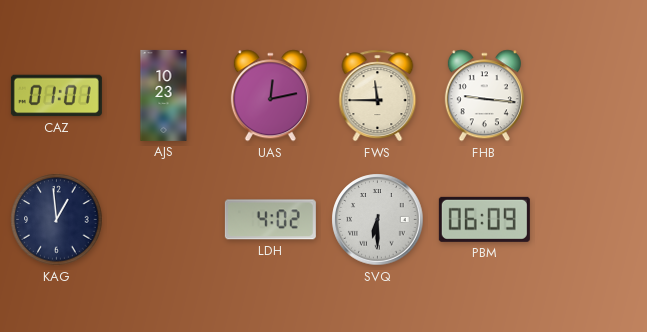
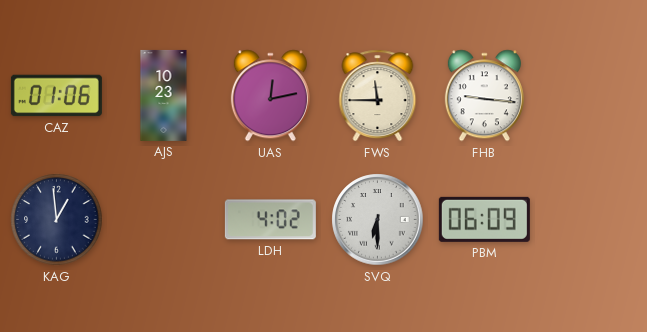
CAZ: 01:01 -> 01:06
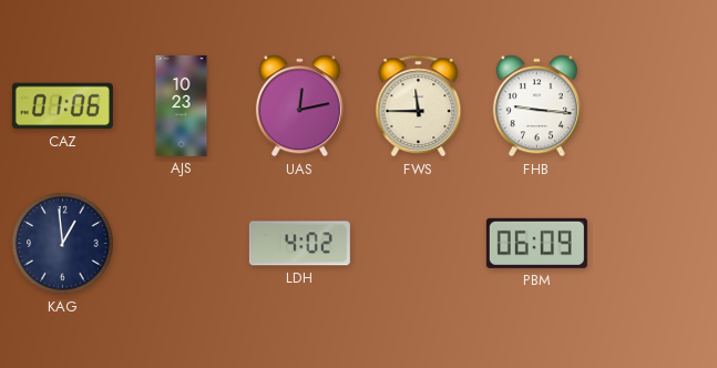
SVQ: 6:30 -> none
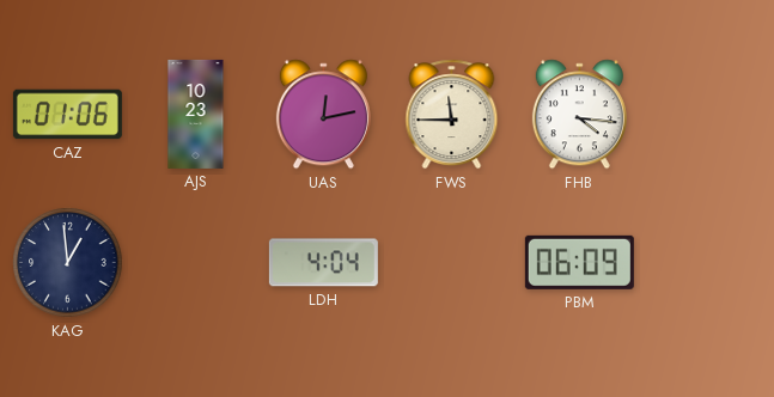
FHB: 9:16 -> 4:16
LDH: 4:02 -> 4:04
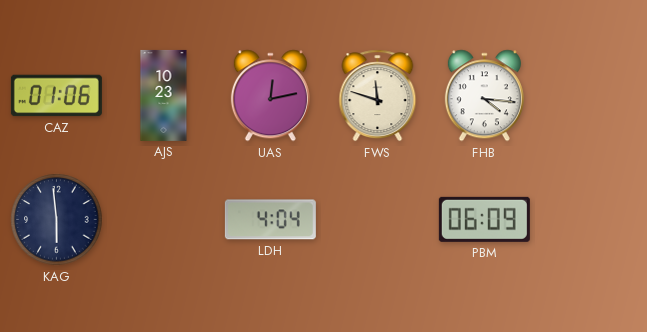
FWS: 11:45 -> 11:48
KAG: 12:59 -> 5:59
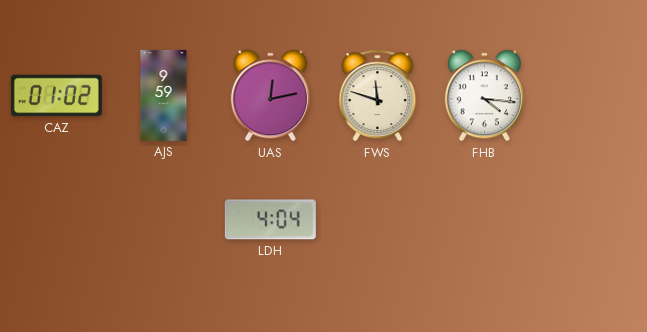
CAZ: 01:06 -> 01:02
AJS: 10:23 -> 9:59
KAG: 5:59 -> none
PBM: 06:09 -> none
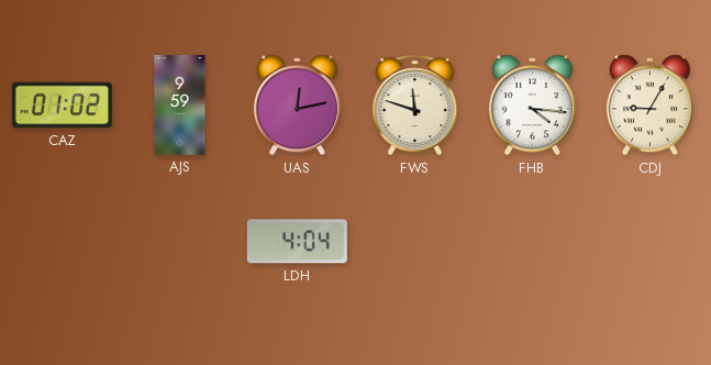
CDJ: none -> 9:05
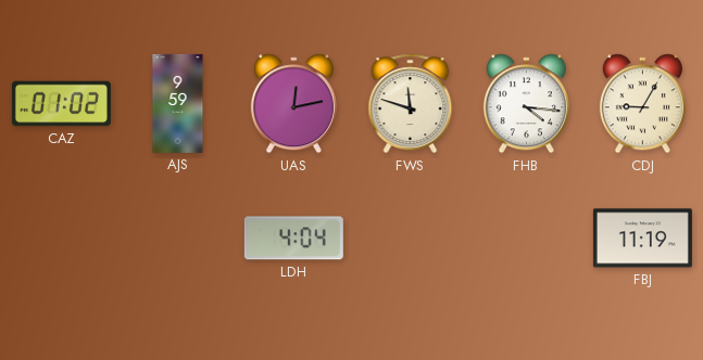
FBJ: none -> 11:19
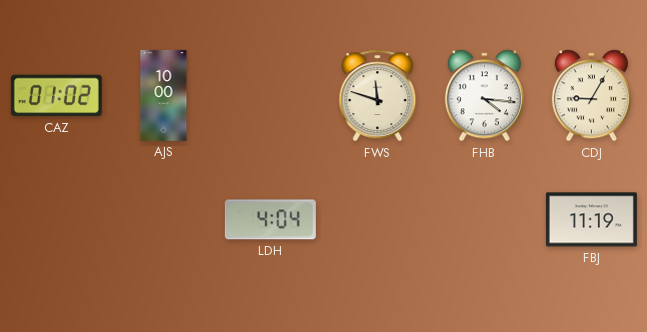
AJS: 9:59 -> 10:00
UAS: 12:13 -> none
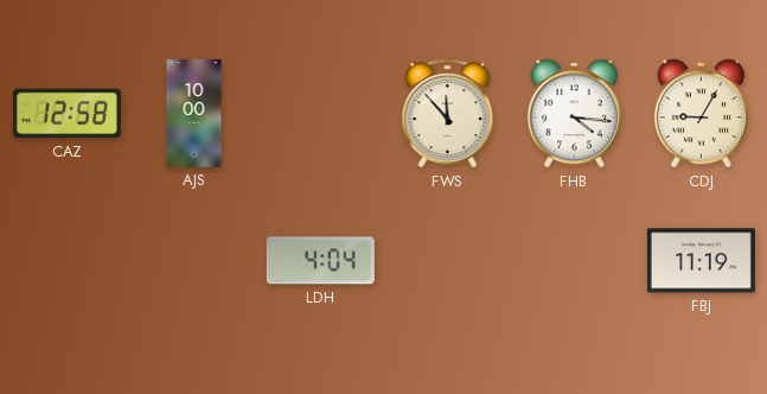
CAZ: 01:02 -> 12:58
FWS: 11:48 -> 11:53
